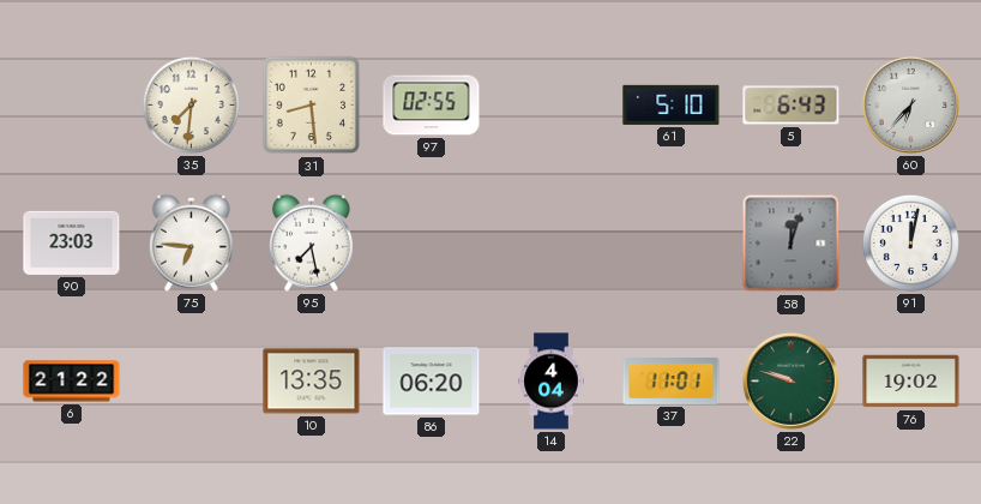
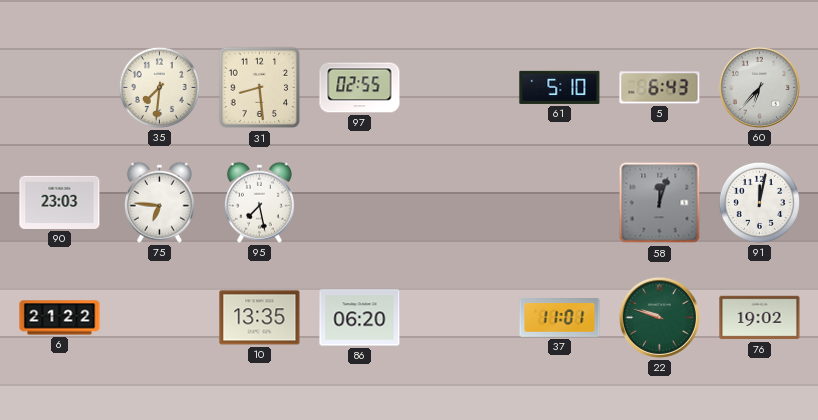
14: 4:04 -> none
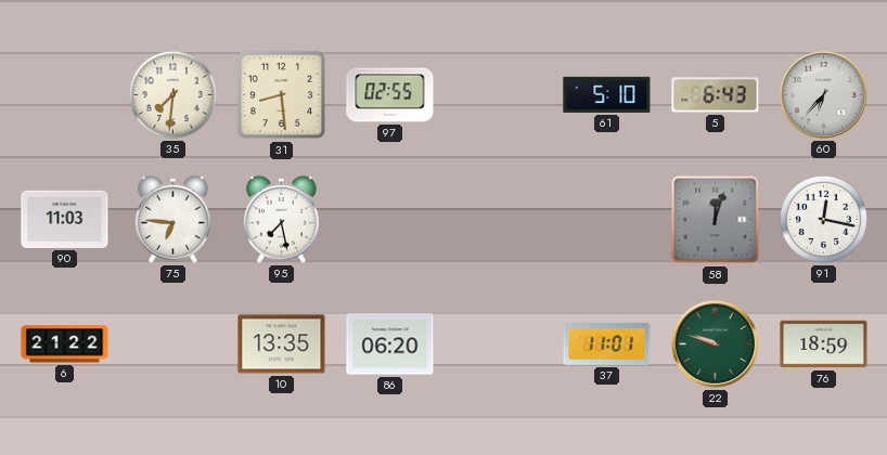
90: 23:03 -> 11:03
91: 12:02 -> 12:17
76: 19:02 -> 18:59
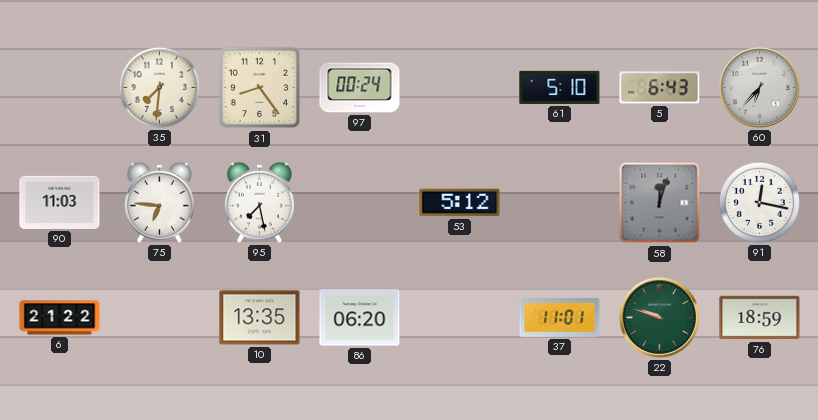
31: 8:29 -> 8:24
97: 02:55 -> 00:24
53: none -> 5:12
